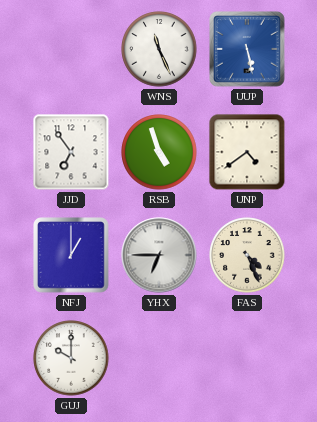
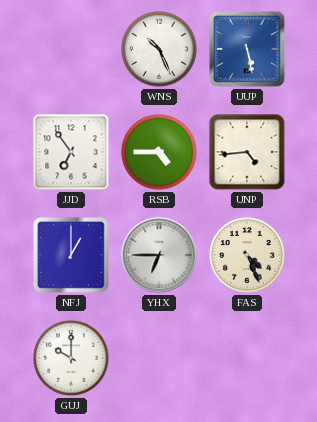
WNS: 11:26 -> 10:26
RSB: 4:57 -> 4:45
UNP: 4:39 -> 4:44
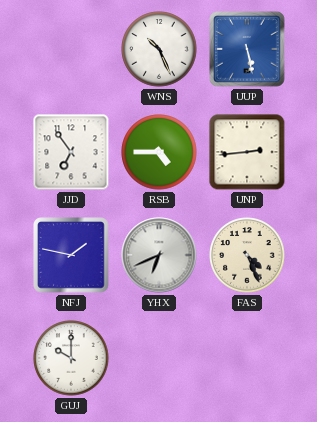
UNP: 4:44 -> 2:44
NFJ: 1:00 -> 1:47
YHX: 6:45 -> 6:41
